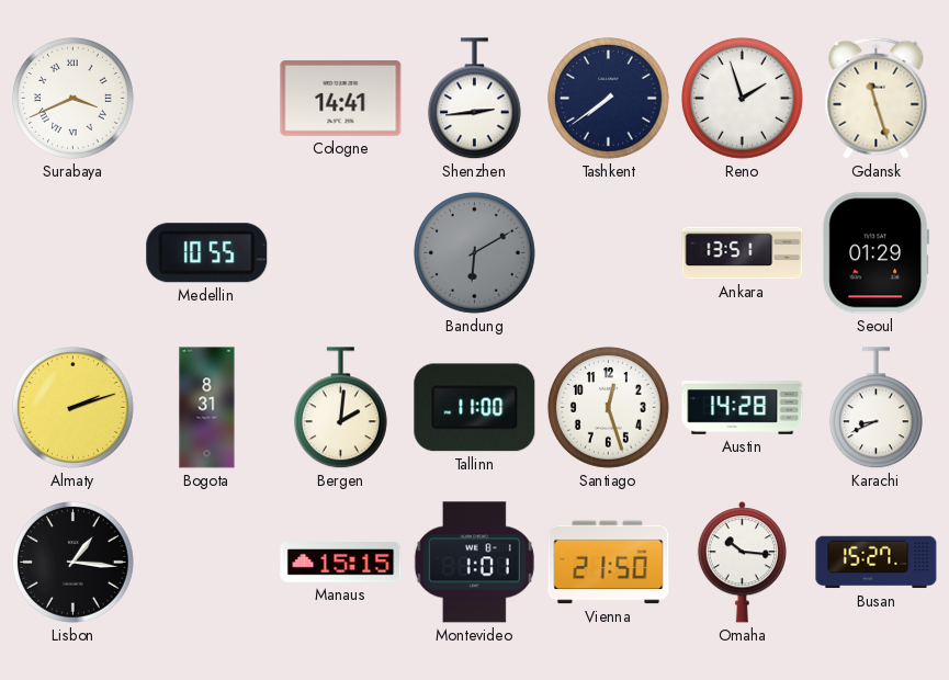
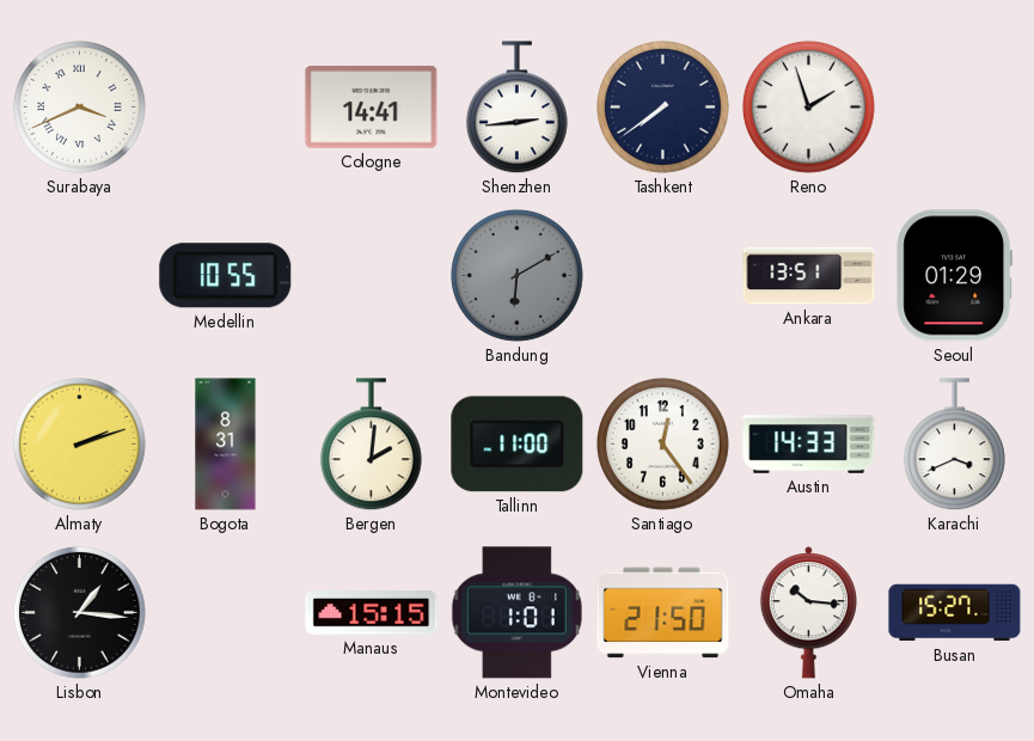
Gdansk: 11:27 -> none
Santiago: 12:27 -> 12:24
Austin: 14:28 -> 14:33
Karachi: 8:41 -> 3:41
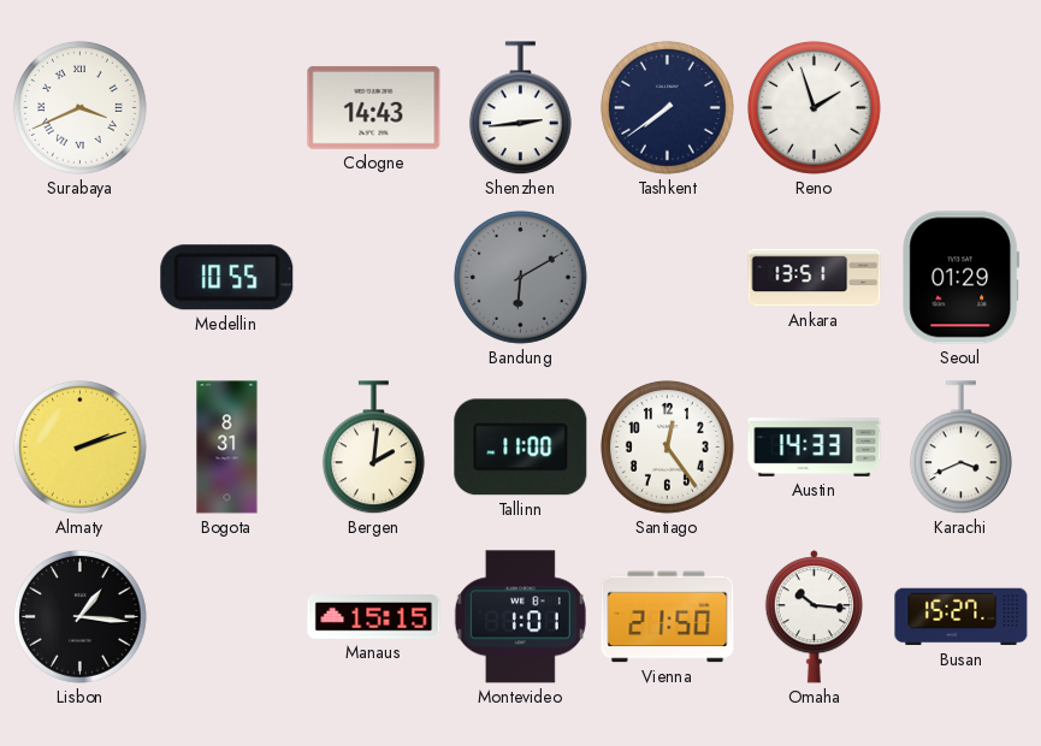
Cologne: 14:41 -> 14:43
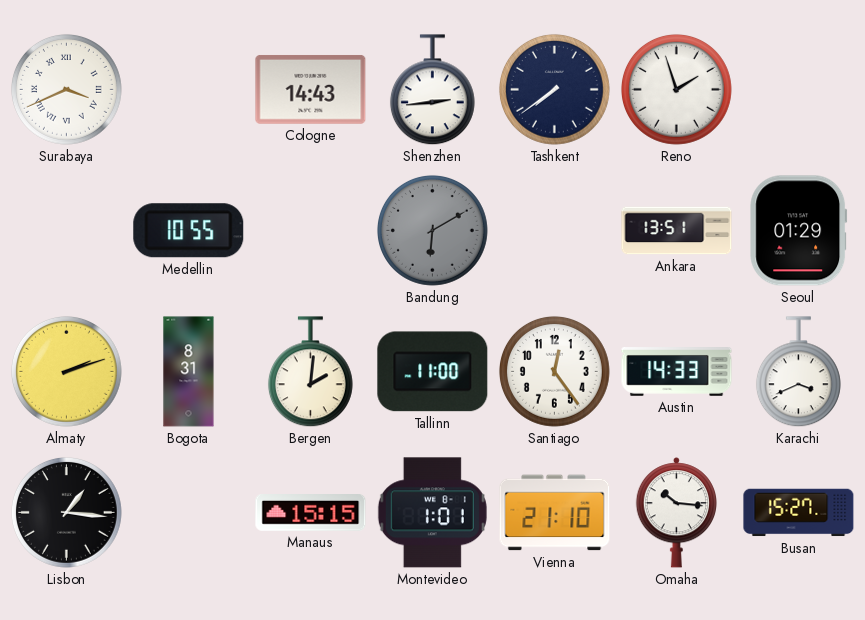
Vienna: 21:50 -> 21:10
